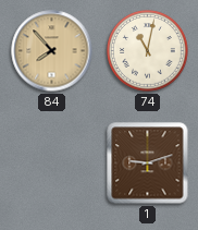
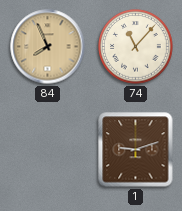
84: 7:53 -> 7:56
74: 11:02 -> 11:07
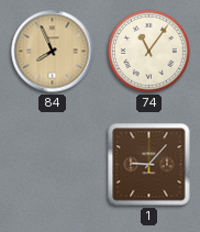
74: 11:07 -> 11:06
1: 9:12 -> 9:07
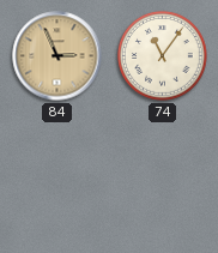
84: 7:56 -> 2:56
1: 9:07 -> none
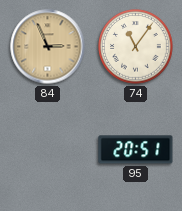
95: none -> 20:51
